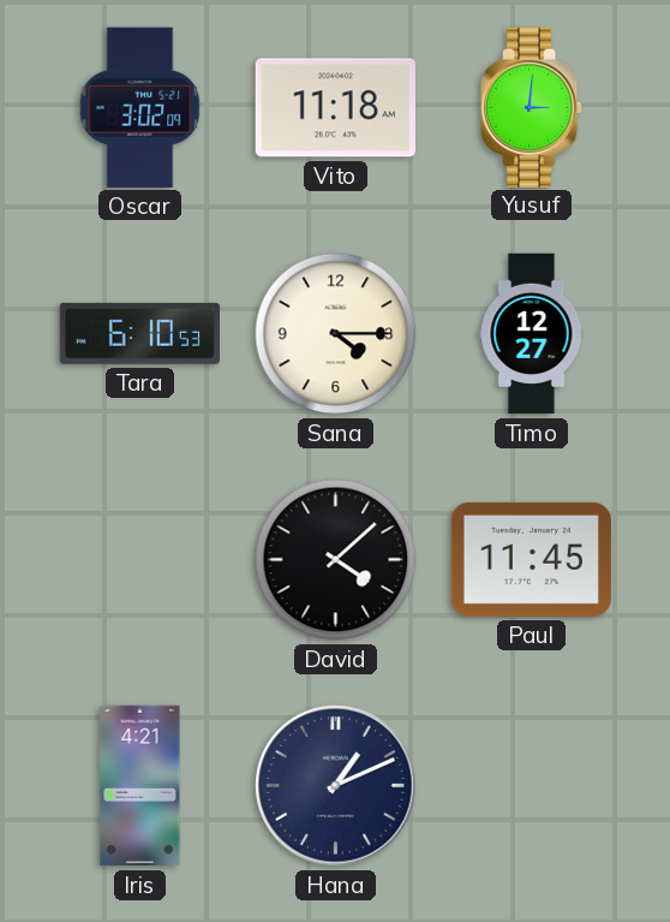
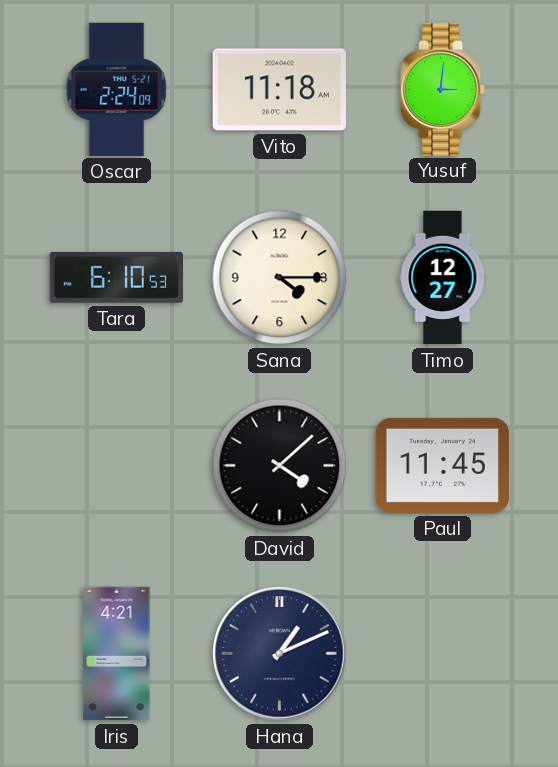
Oscar: 3:02 -> 2:24
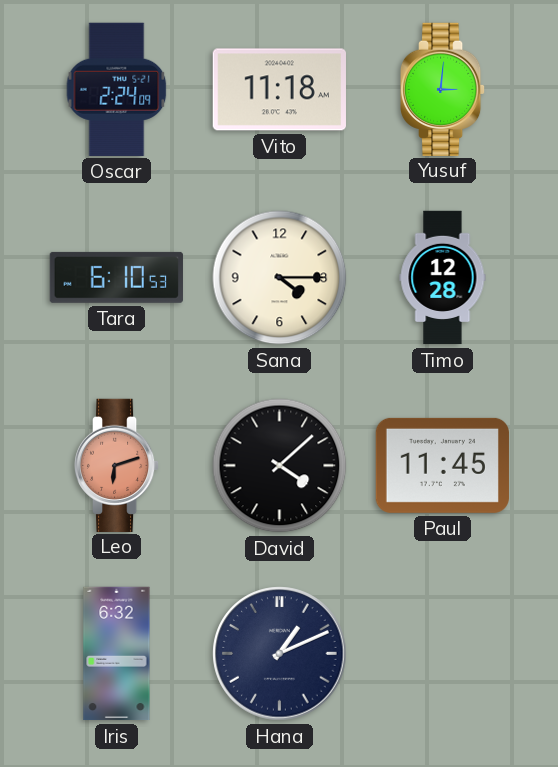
Timo: 12:27 -> 12:28
Leo: none -> 6:12
Iris: 4:21 -> 6:32
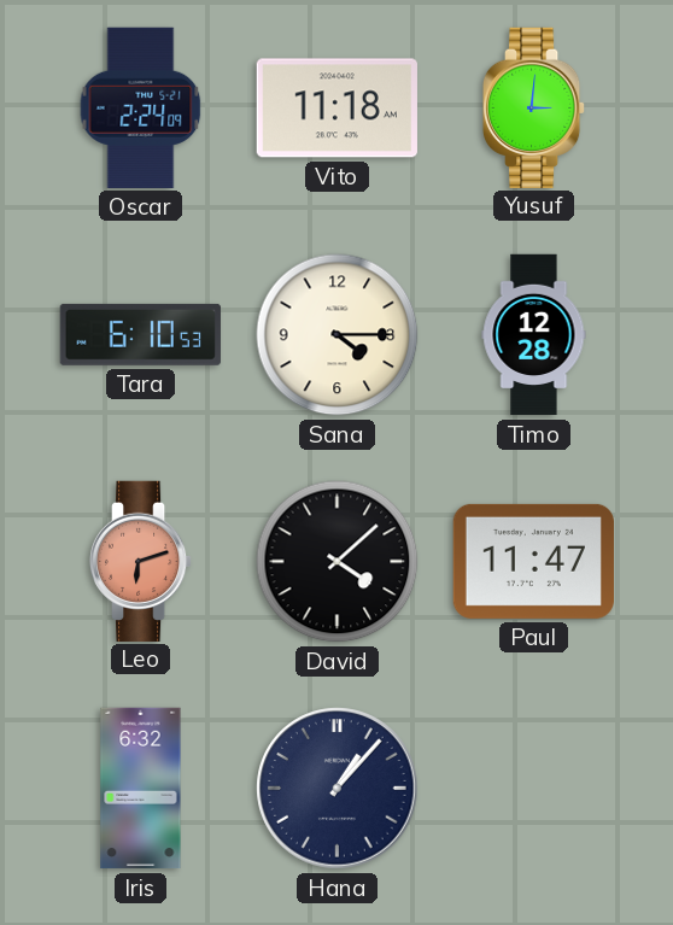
Paul: 11:45 -> 11:47
Hana: 1:11 -> 1:07
